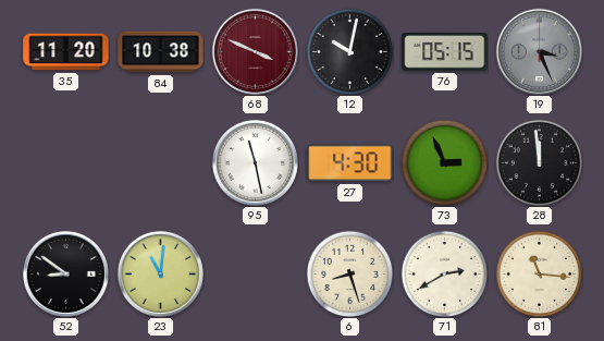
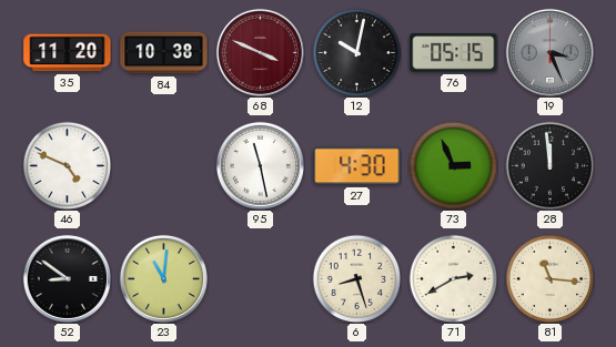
46: none -> 4:49
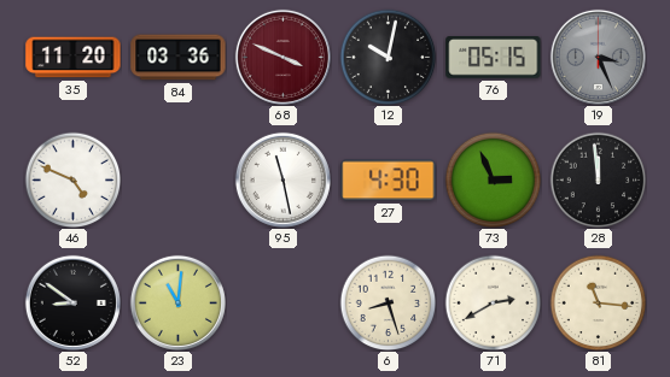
84: 10:38 -> 03:36
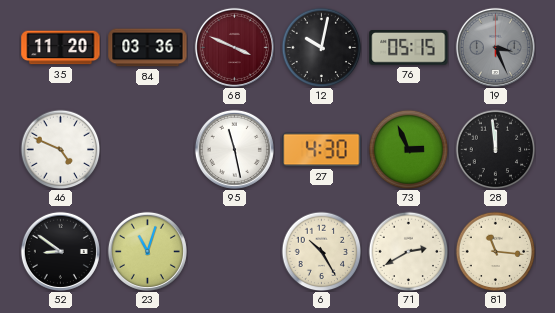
23: 11:01 -> 11:03
6: 8:27 -> 10:25
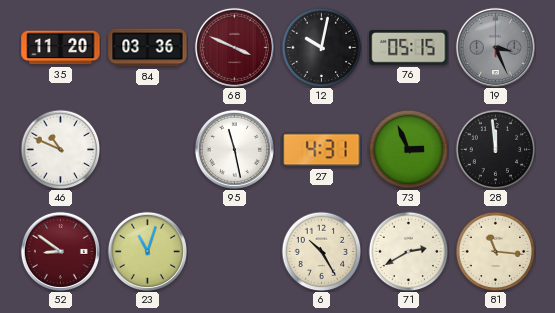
46: 4:49 -> 10:49
27: 4:30 -> 4:31
52 dial: black -> burgundy
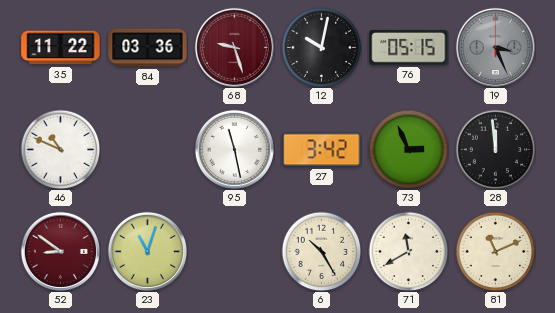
35: 11:20 -> 11:22
68: 3:49 -> 9:27
27: 4:31 -> 3:42
71: 2:40 -> 11:40
81: 11:16 -> 11:11
